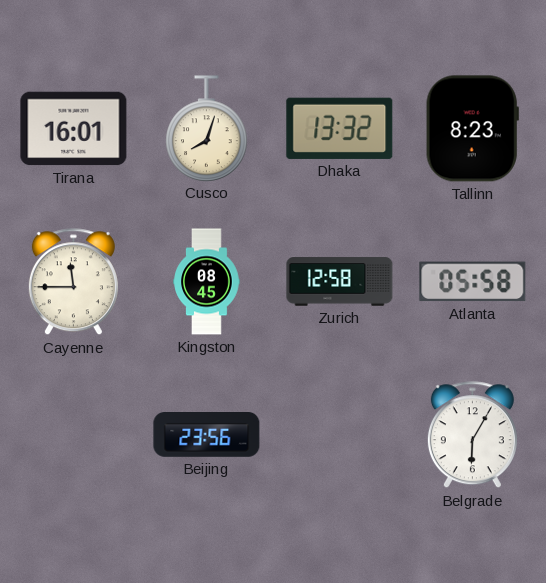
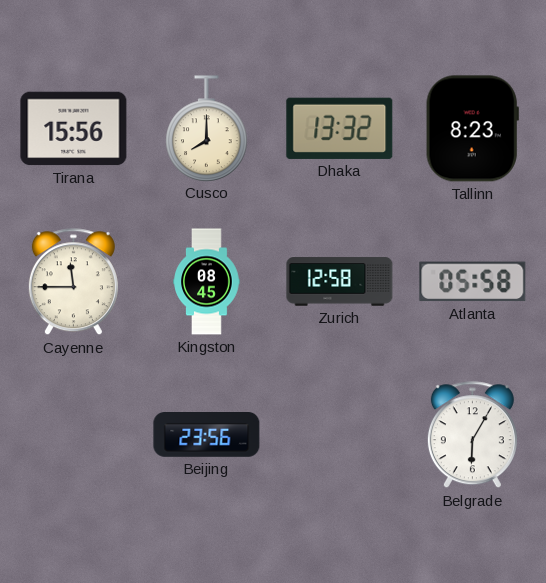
Tirana: 16:01 -> 15:56
Cusco: 8:03 -> 8:00
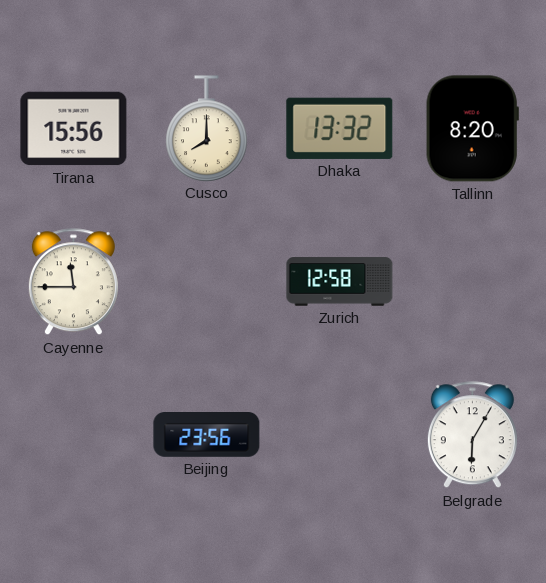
Tallinn: 8:23 -> 8:20
Kingston: 08:45 -> none
Atlanta: 05:58 -> none
